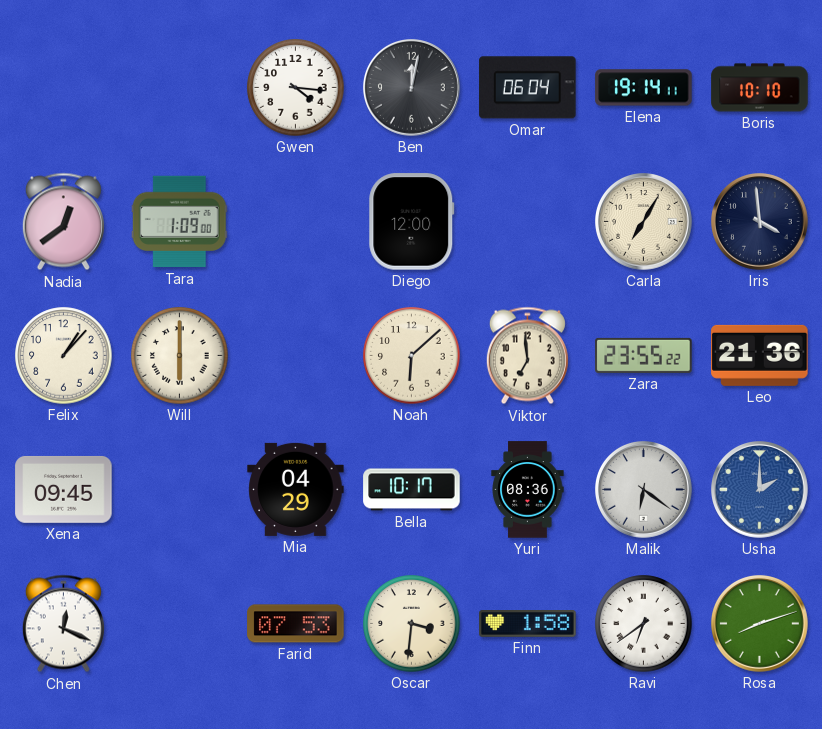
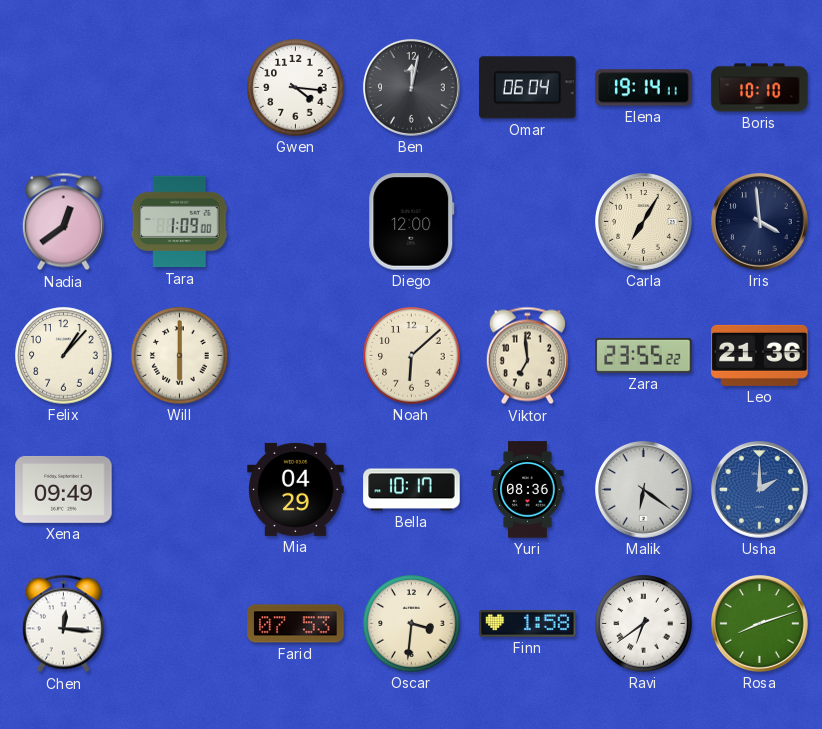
Xena: 09:45 -> 09:49
Chen: 12:19 -> 12:16
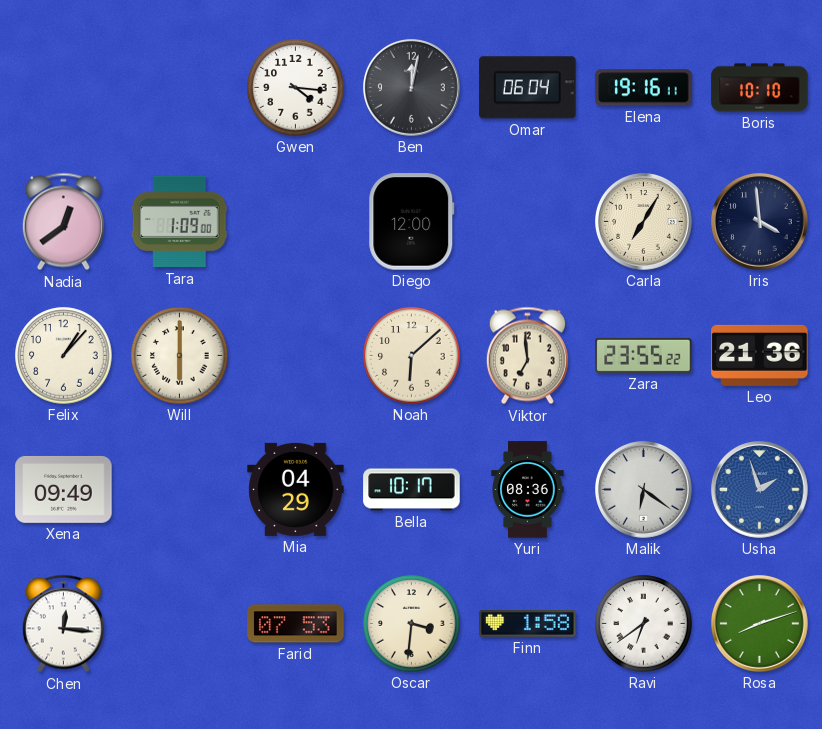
Elena: 19:14 -> 19:16
Usha: 2:00 -> 1:57
